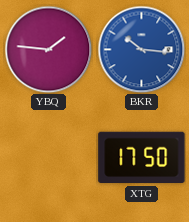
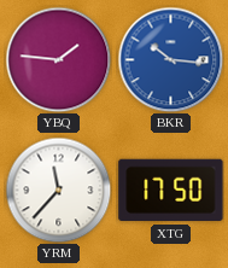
YRM: none -> 11:37
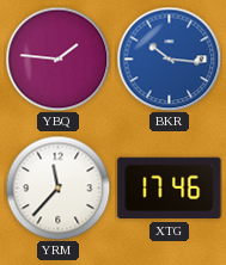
XTG: 17:50 -> 17:46
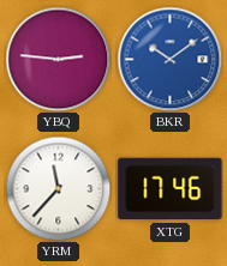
YBQ: 1:46 -> 2:46
BKR: 10:16 -> 10:09
